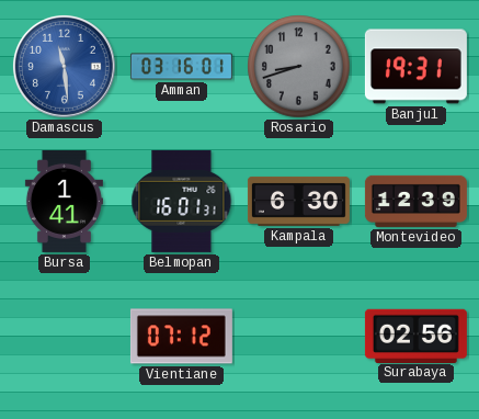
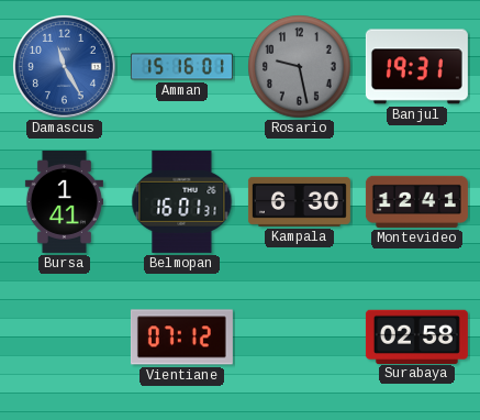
Damascus: 11:29 -> 11:25
Amman: 03:16 -> 15:16
Rosario: 8:42 -> 9:28
Montevideo: 12:39 -> 12:41
Surabaya: 02:56 -> 02:58
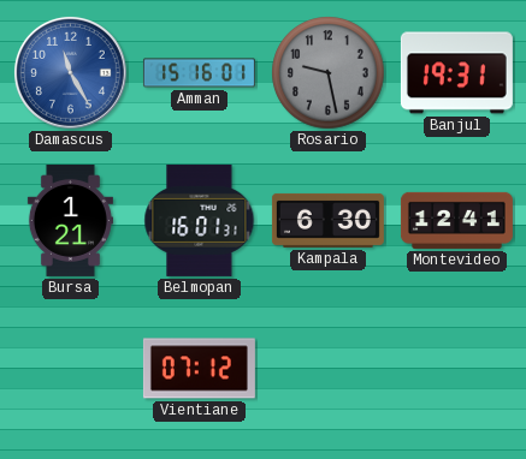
Bursa: 1:41 -> 1:21
Surabaya: 02:58 -> none
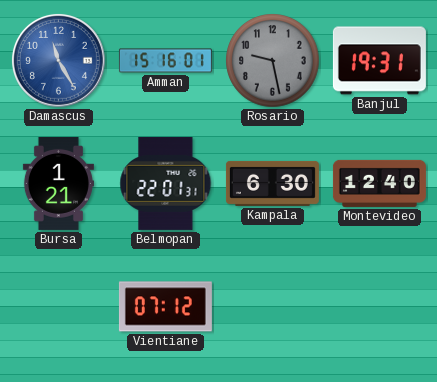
Belmopan: 16:01 -> 22:01
Montevideo: 12:41 -> 12:40
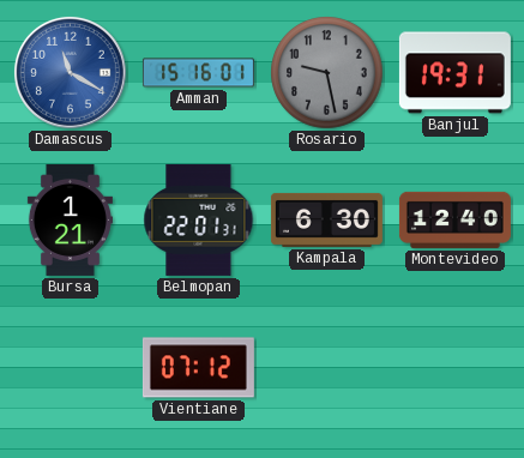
Damascus: 11:25 -> 11:20
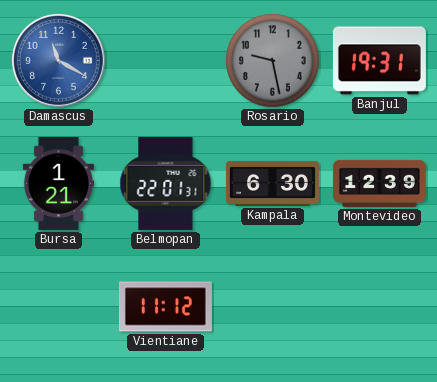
Amman: 15:16 -> none
Montevideo: 12:40 -> 12:39
Vientiane: 07:12 -> 11:12
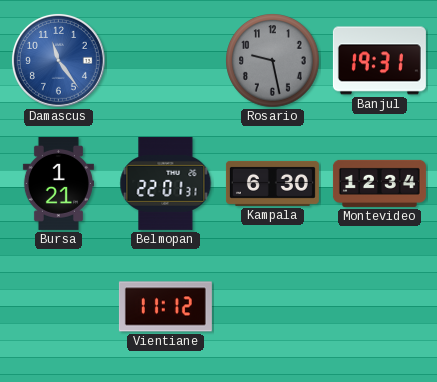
Damascus: 11:20 -> 11:24
Montevideo: 12:39 -> 12:34
